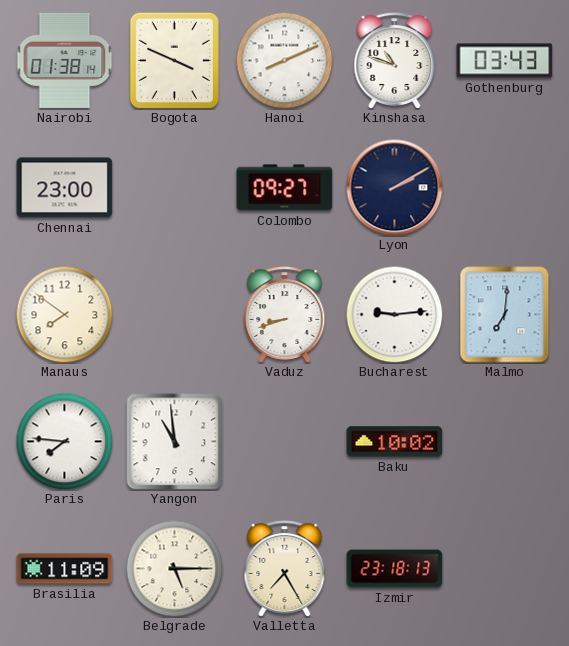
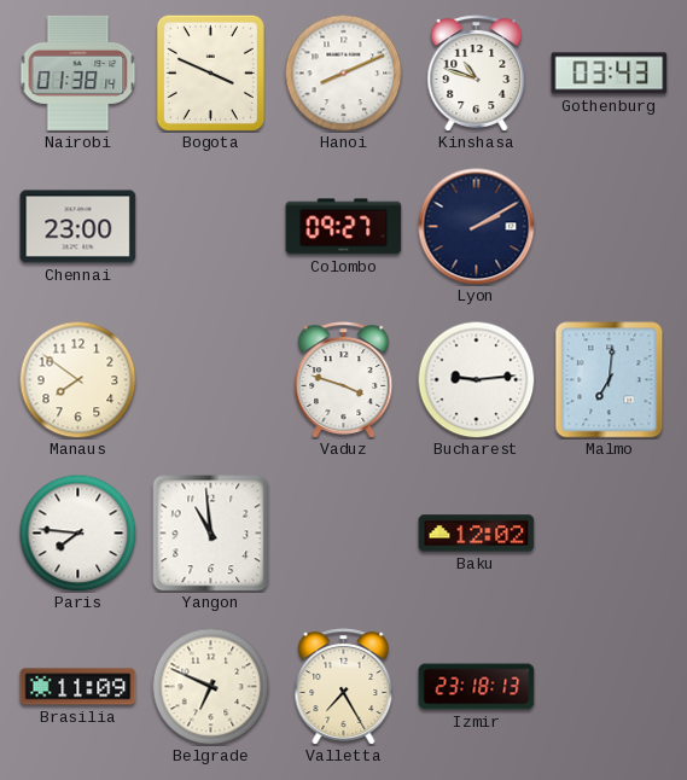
Vaduz: 8:42 -> 3:48
Baku: 10:02 -> 12:02
Belgrade: 5:15 -> 6:49
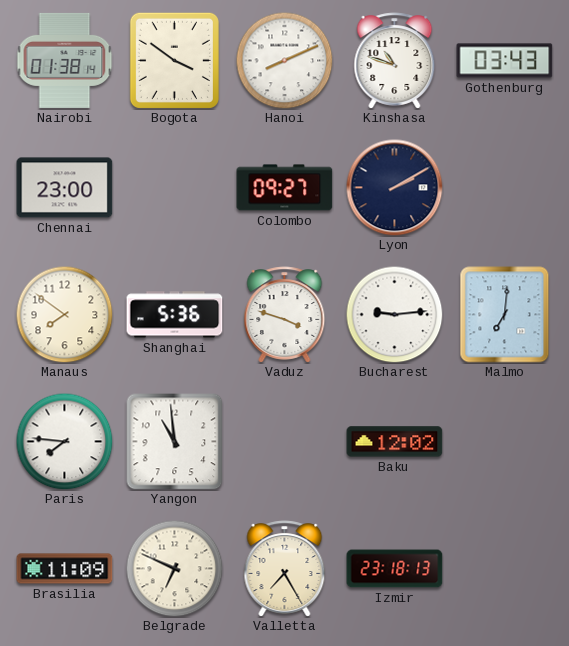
Bogota: 3:49 -> 3:51
Shanghai: none -> 5:36
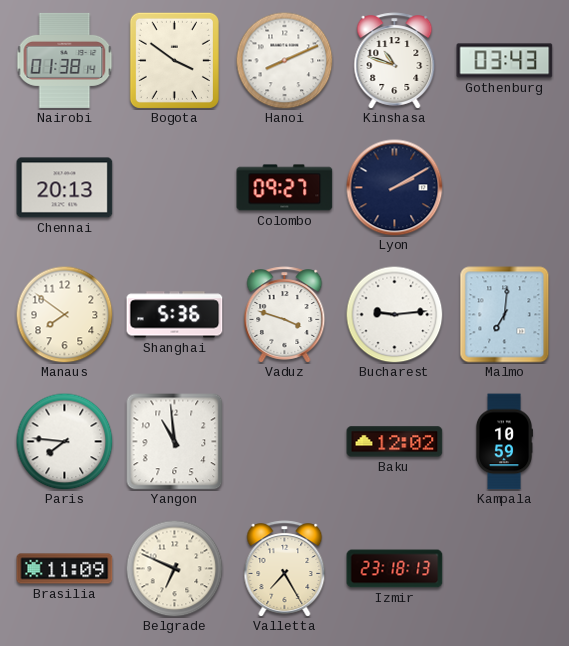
Chennai: 23:00 -> 20:13
Kampala: none -> 10:59
